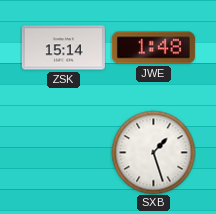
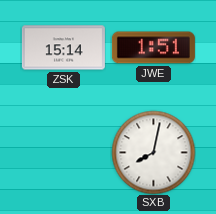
JWE: 1:48 -> 1:51
SXB: 1:27 -> 8:02
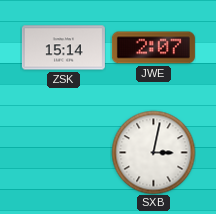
JWE: 1:51 -> 2:07
SXB: 8:02 -> 3:02
